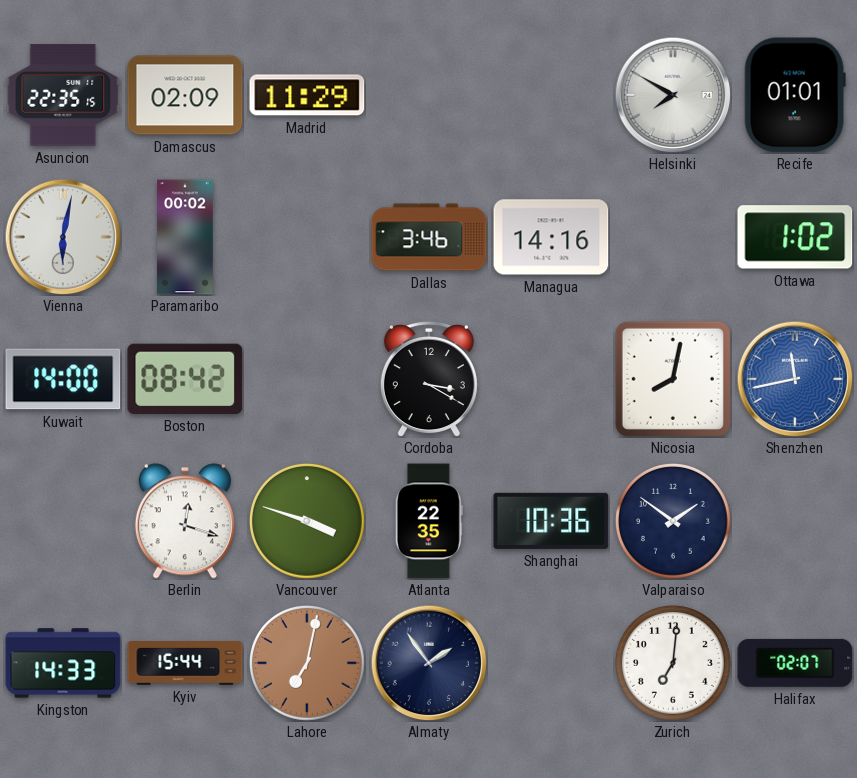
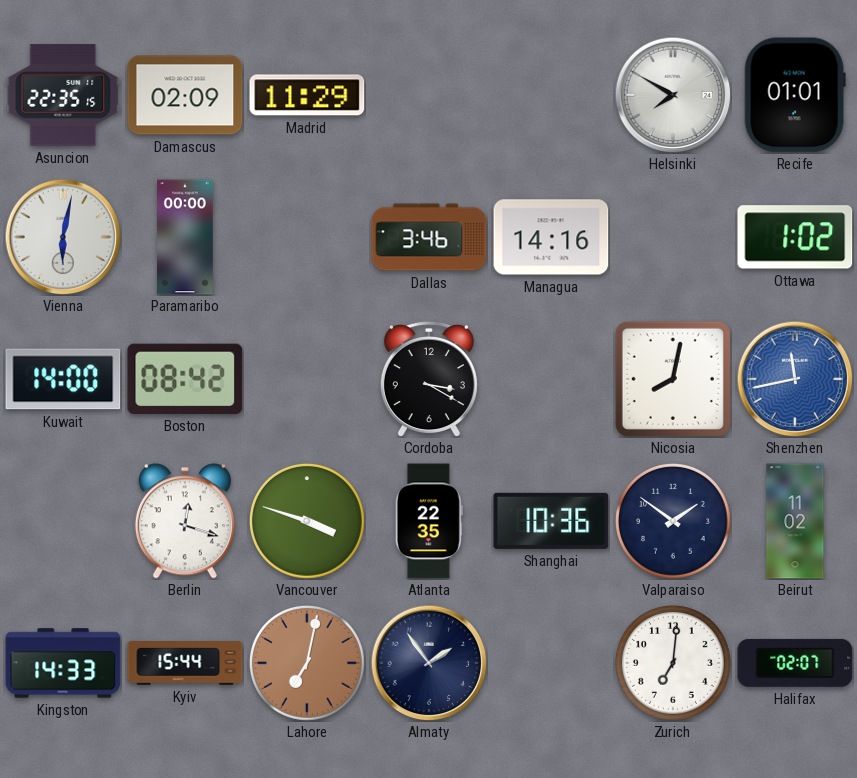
Paramaribo: 00:02 -> 00:00
Beirut: none -> 11:02
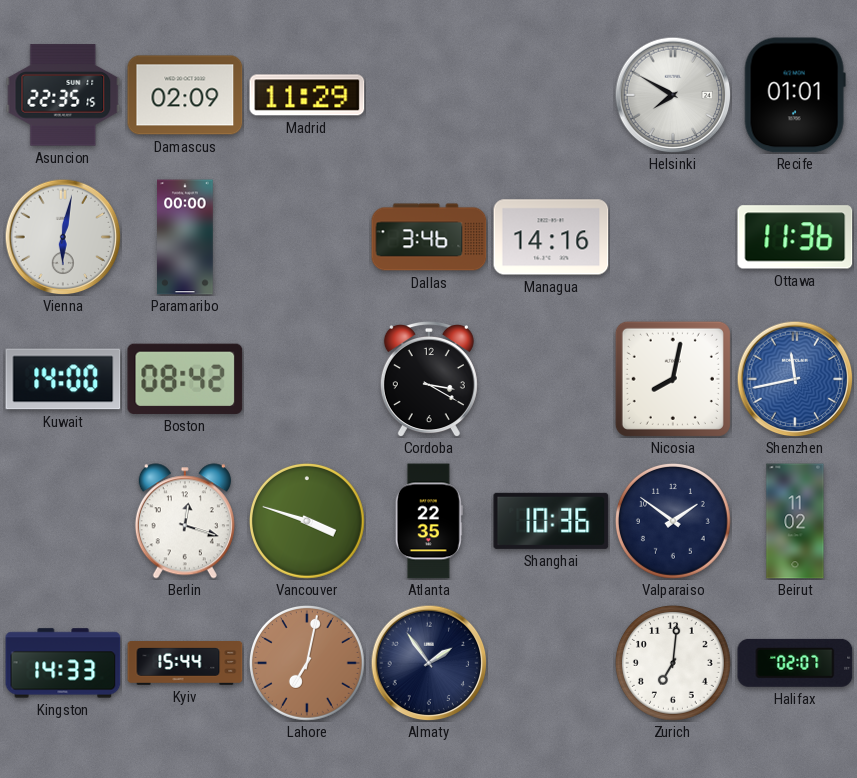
Ottawa: 1:02 -> 11:36
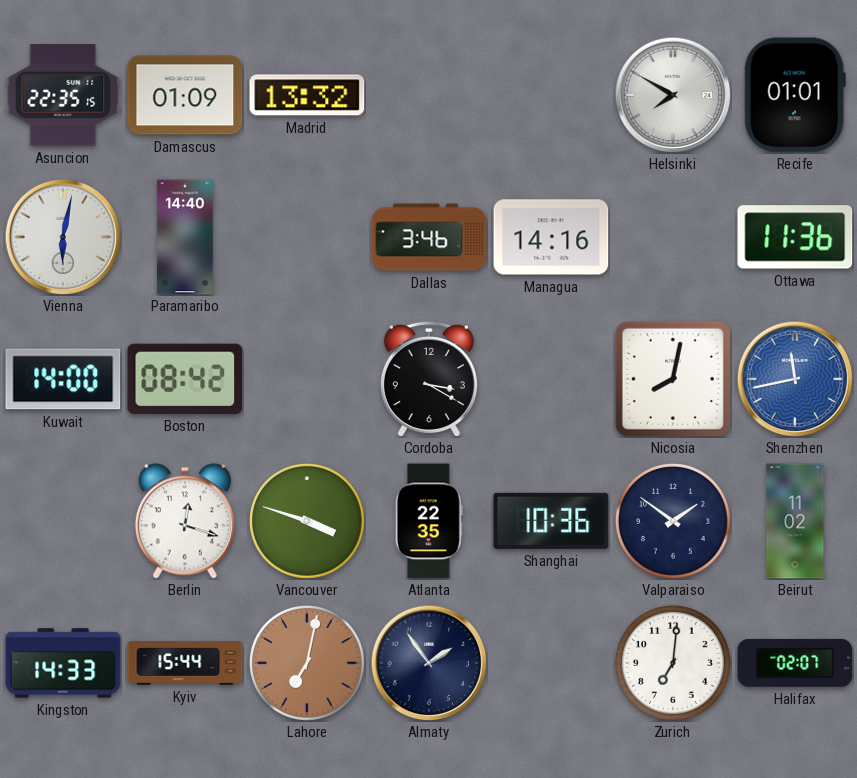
Damascus: 02:09 -> 01:09
Madrid: 11:29 -> 13:32
Paramaribo: 00:00 -> 14:40
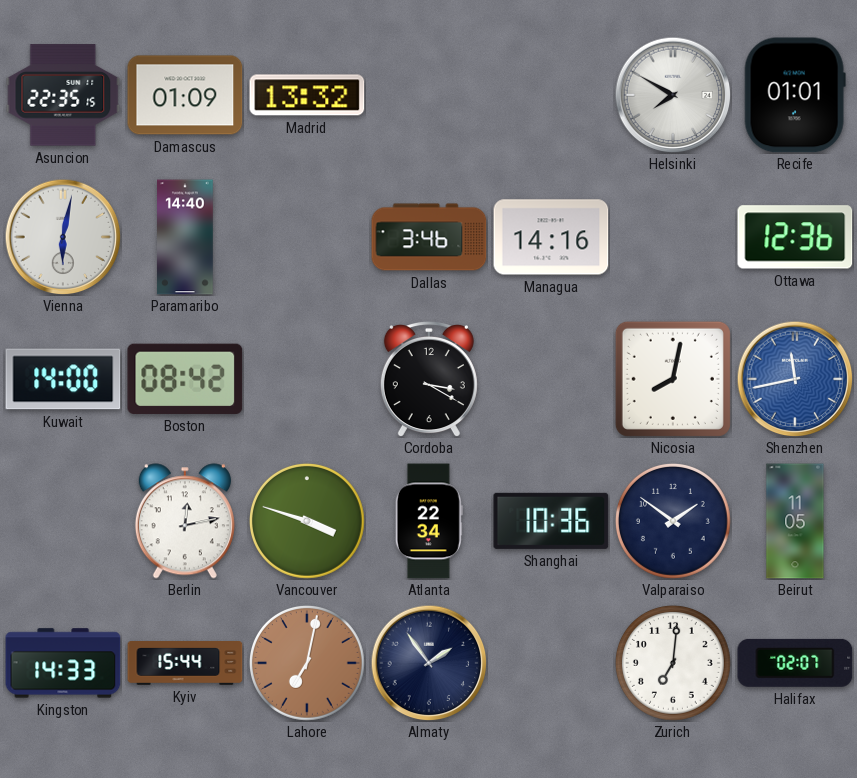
Ottawa: 11:36 -> 12:36
Berlin: 12:18 -> 12:13
Atlanta: 22:35 -> 22:34
Beirut: 11:02 -> 11:05
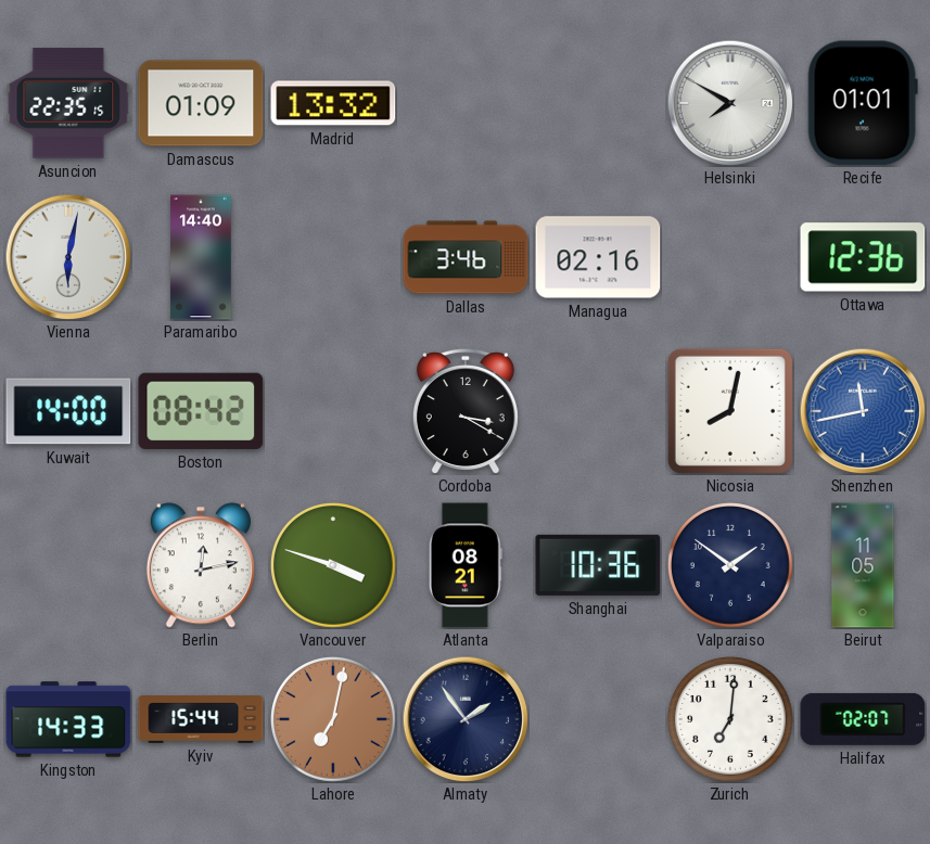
Managua: 14:16 -> 02:16
Atlanta: 22:34 -> 08:21
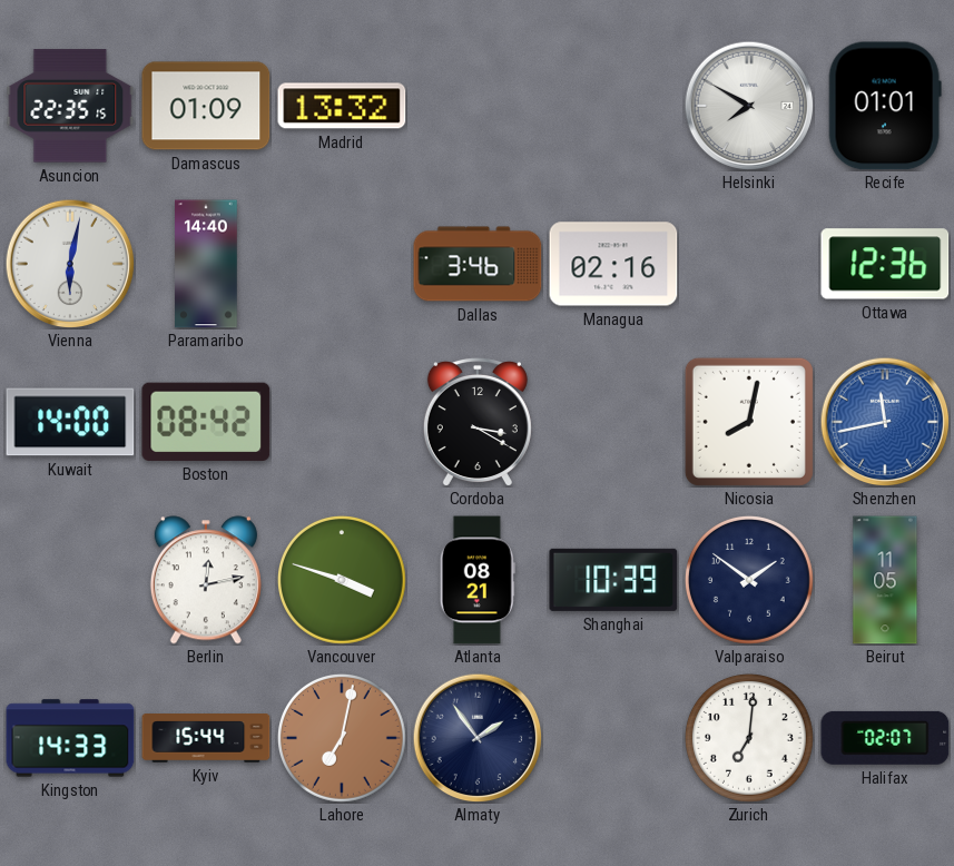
Shanghai: 10:36 -> 10:39
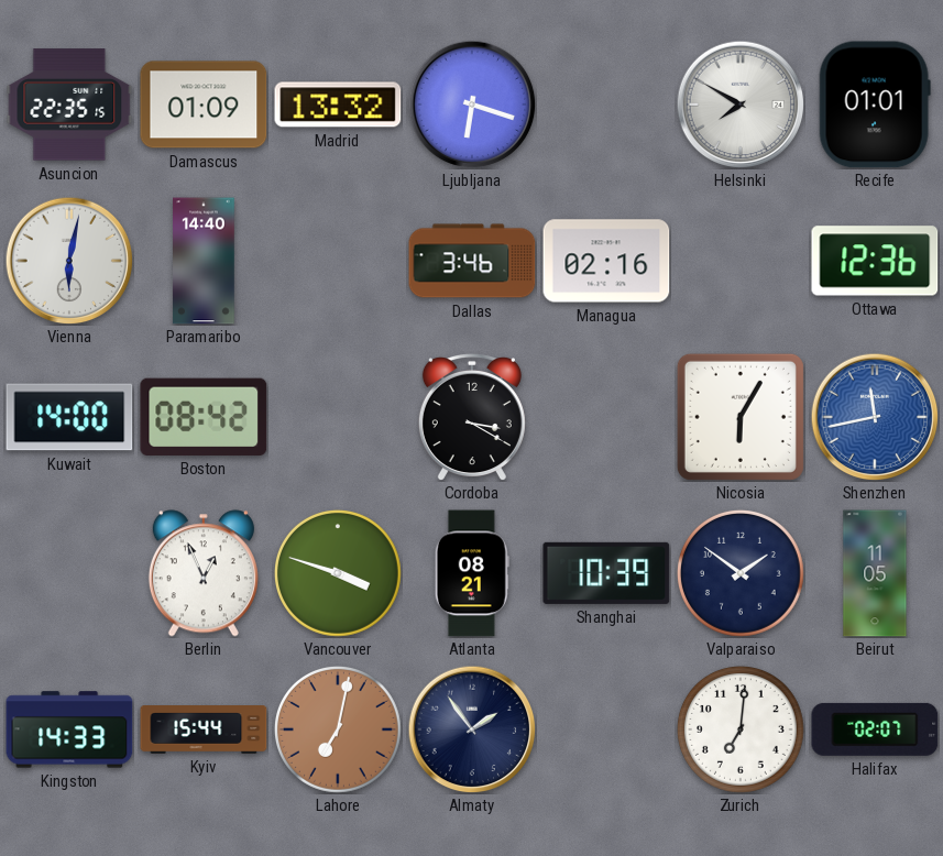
Ljubljana: none -> 6:18
Nicosia: 8:02 -> 6:05
Berlin: 12:13 -> 12:56
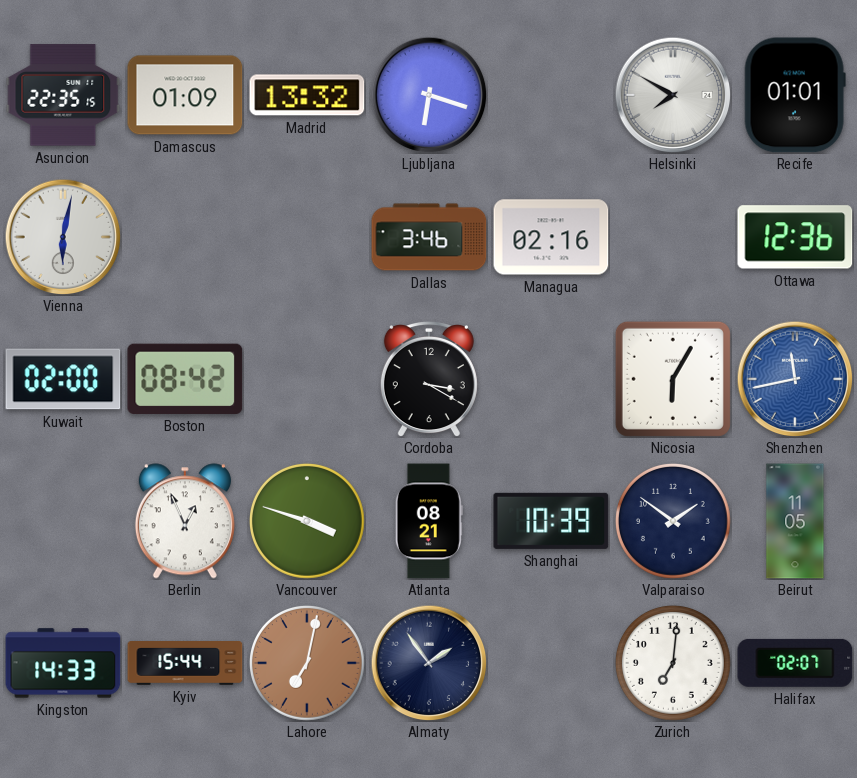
Paramaribo: 14:40 -> none
Kuwait: 14:00 -> 02:00
